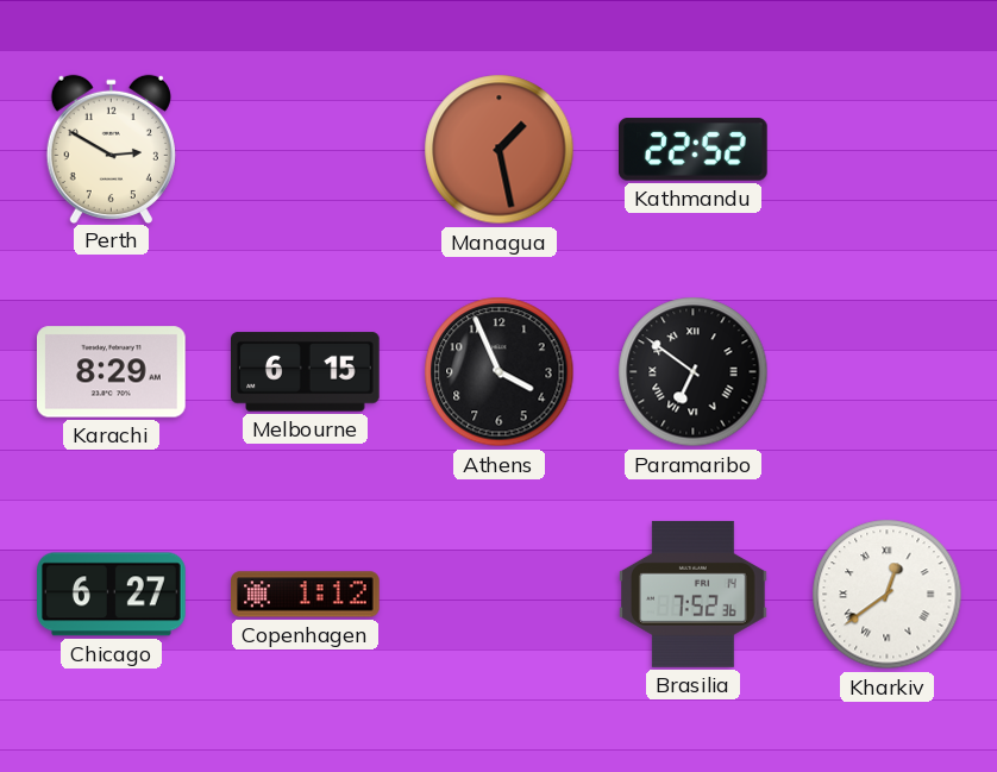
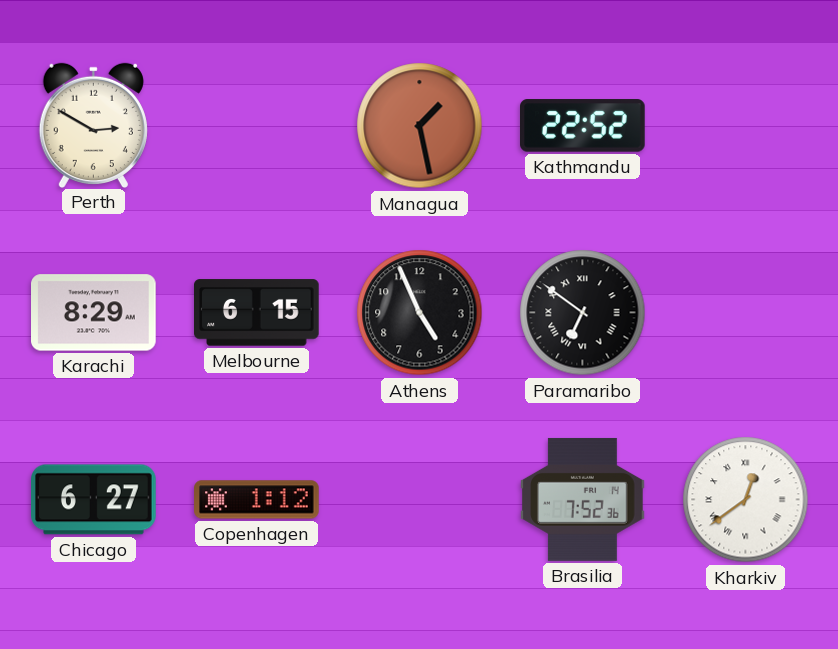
Athens: 3:56 -> 4:56
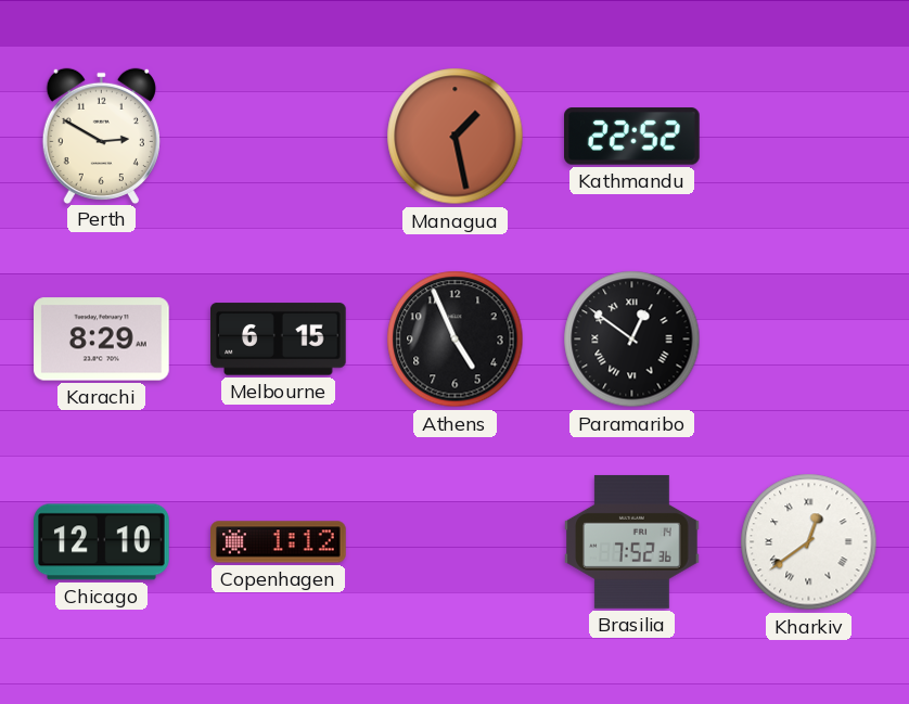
Paramaribo: 6:51 -> 12:51
Chicago: 6:27 -> 12:10
